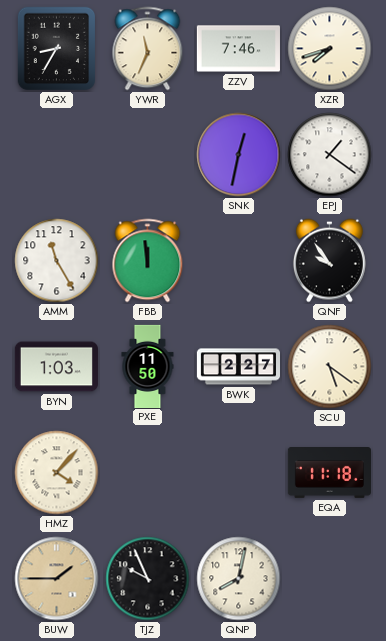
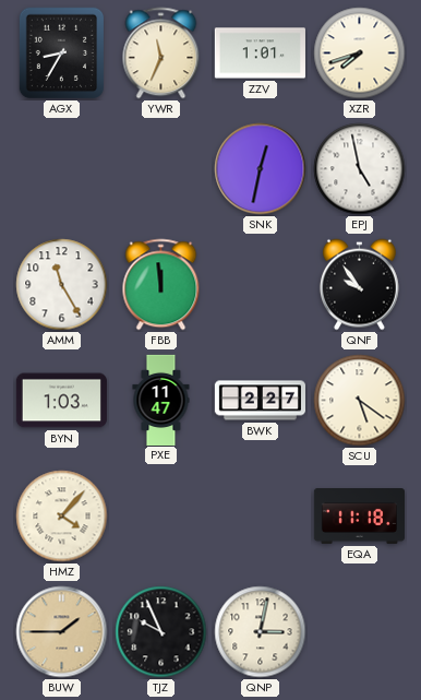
ZZV: 7:46 -> 1:01
EPJ: 1:21 -> 4:58
PXE: 11:50 -> 11:47
QNP: 8:02 -> 3:02
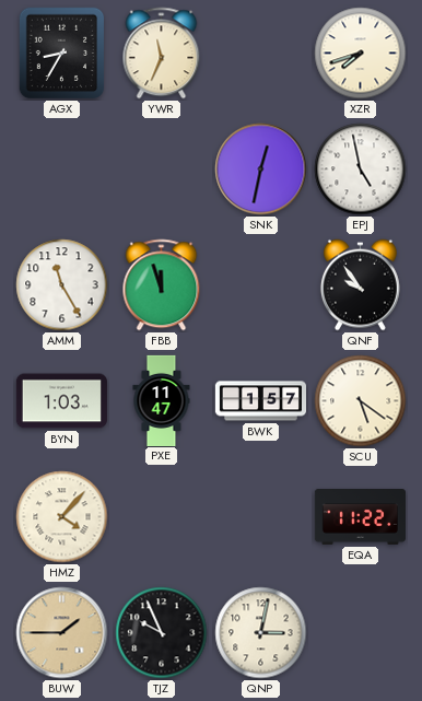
ZZV: 1:01 -> none
FBB: 11:59 -> 11:57
BWK: 2:27 -> 1:57
EQA: 11:18 -> 11:22
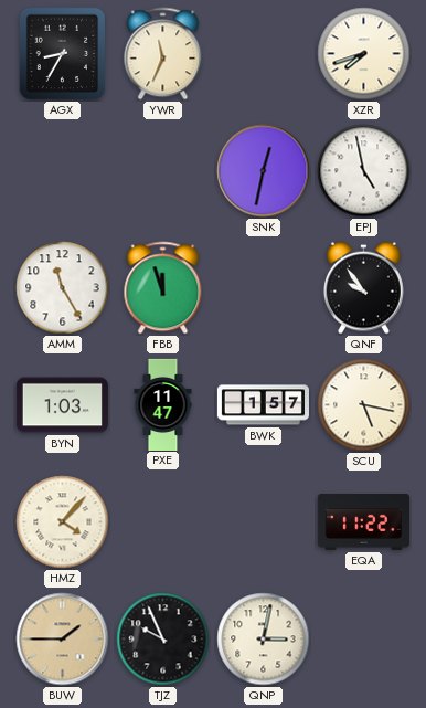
SCU: 5:21 -> 5:17
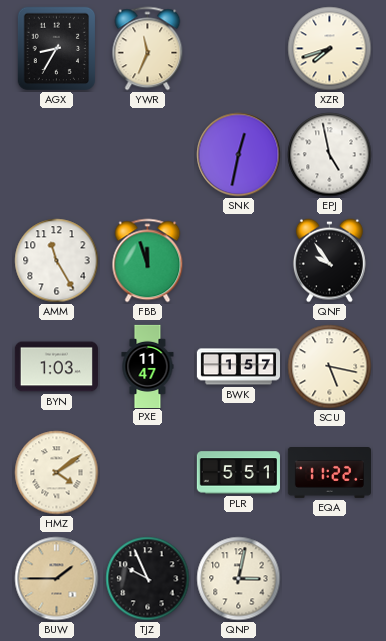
HMZ: 4:07 -> 4:09
PLR: none -> 5:51
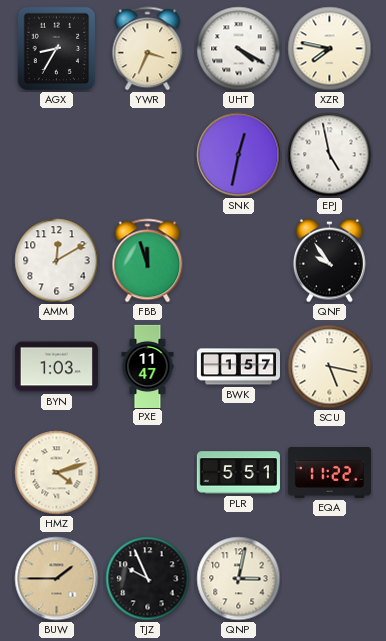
YWR: 11:34 -> 3:34
UHT: none -> 4:20
XZR: 7:42 -> 7:47
AMM: 11:25 -> 12:10
HMZ: 4:09 -> 4:12
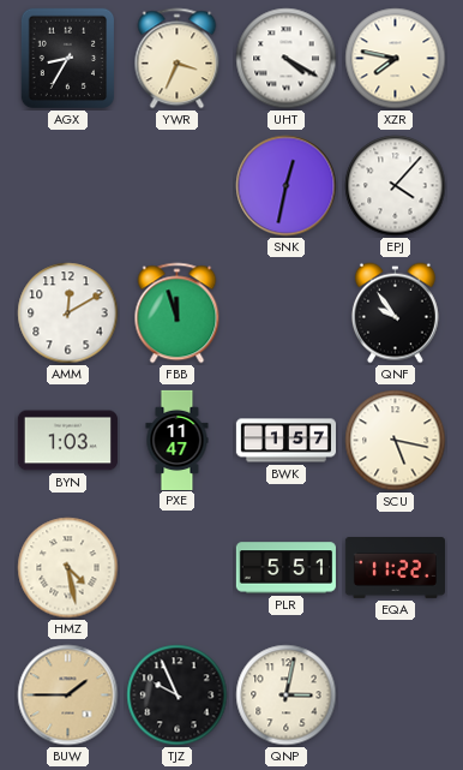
EPJ: 4:58 -> 4:07
HMZ: 4:12 -> 4:28
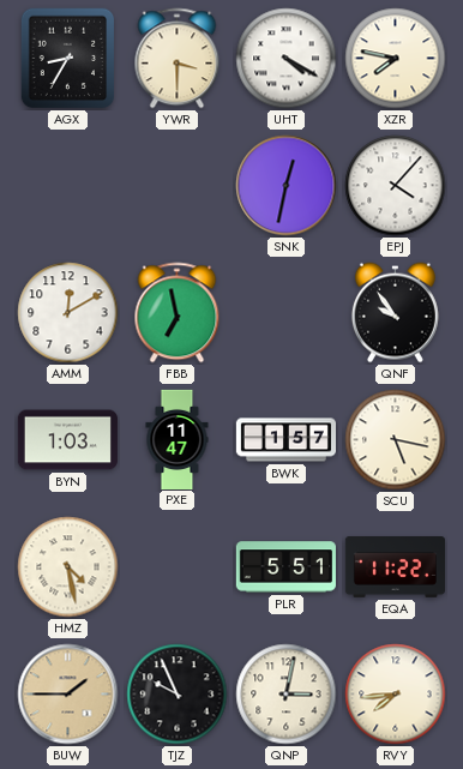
YWR: 3:34 -> 3:30
FBB: 11:57 -> 6:58
RVY: none -> 7:44
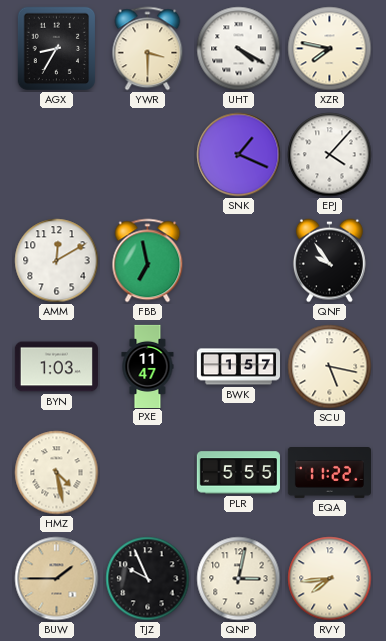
SNK: 12:32 -> 1:19
PLR: 5:51 -> 5:55
